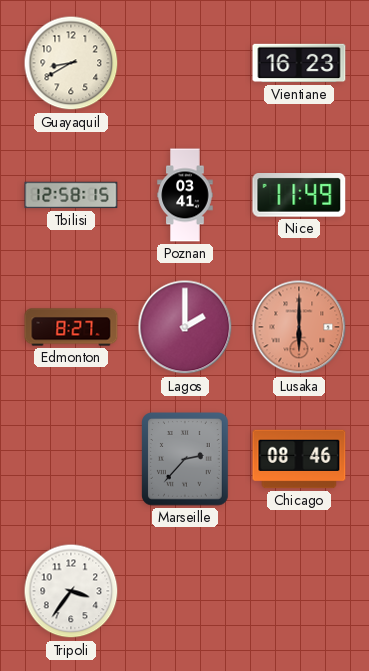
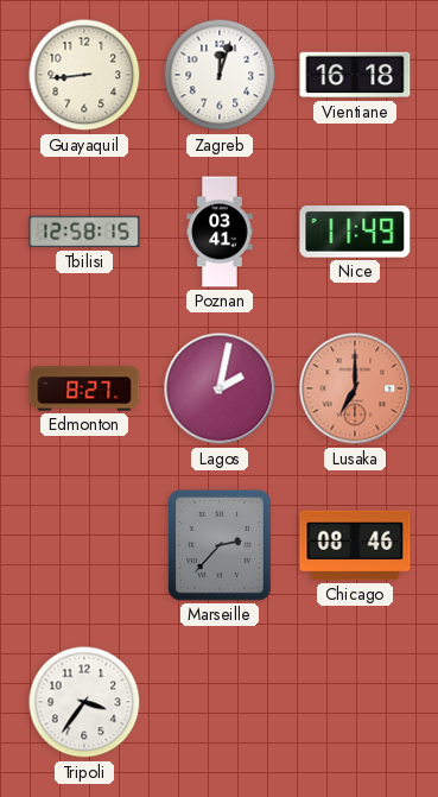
Guayaquil: 8:40 -> 8:44
Zagreb: none -> 12:03
Vientiane: 16:23 -> 16:18
Lagos: 2:00 -> 2:02
Lusaka: 6:00 -> 7:00
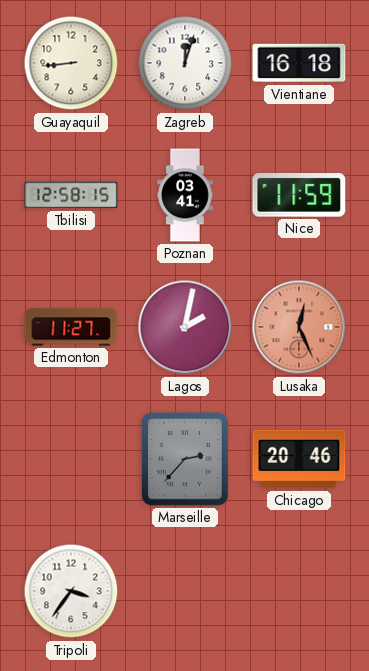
Nice: 11:49 -> 11:59
Edmonton: 8:27 -> 11:27
Lusaka: 7:00 -> 12:26
Chicago: 08:46 -> 20:46
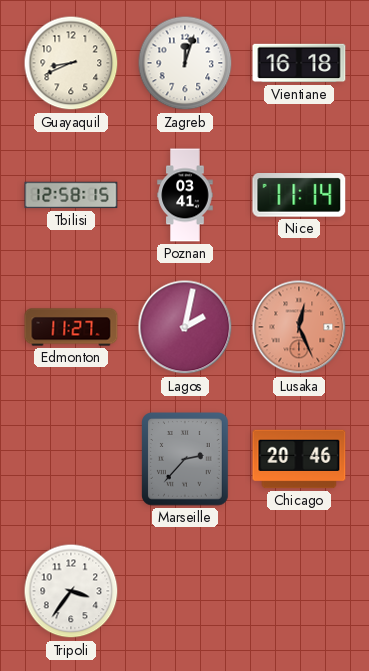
Guayaquil: 8:44 -> 8:41
Nice: 11:59 -> 11:14
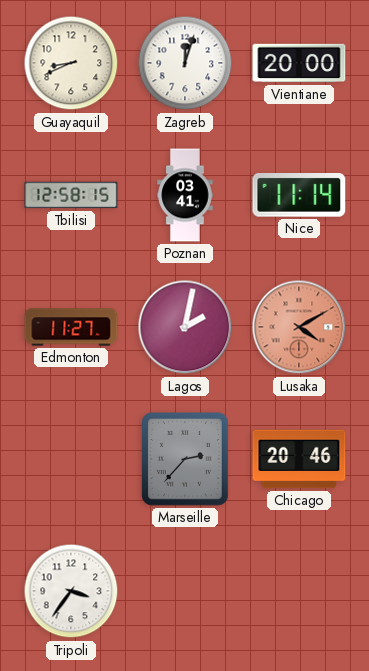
Vientiane: 16:18 -> 20:00
Lusaka: 12:26 -> 4:10
